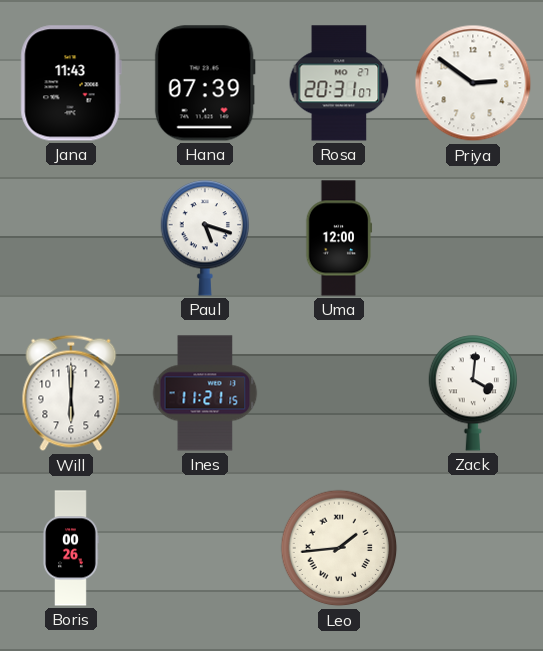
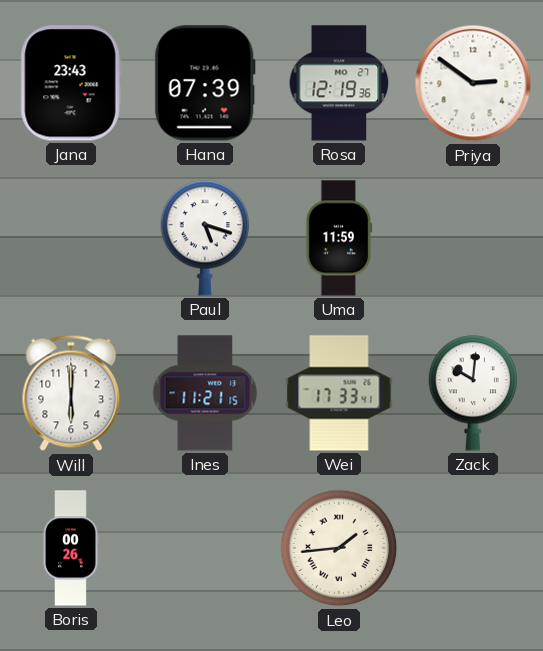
Jana: 11:43 -> 23:43
Rosa: 20:31 -> 12:19
Uma: 12:00 -> 11:59
Wei: none -> 17:33
Zack: 4:01 -> 10:01
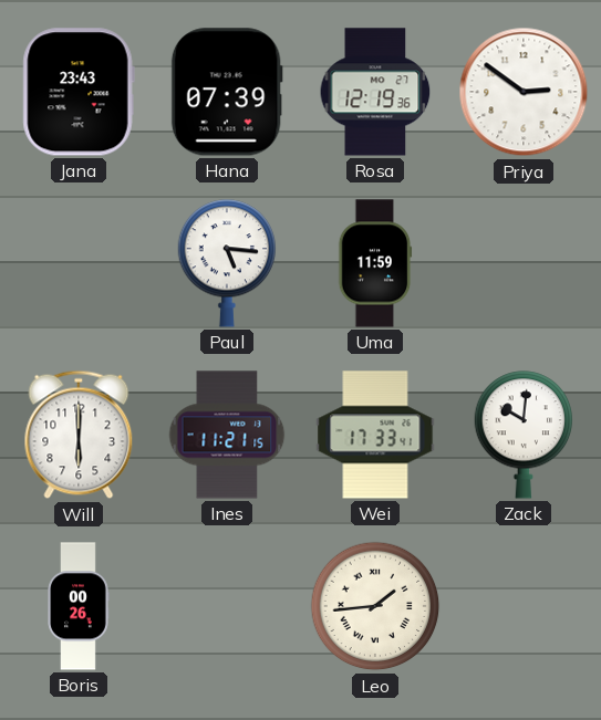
Paul: 5:18 -> 5:16
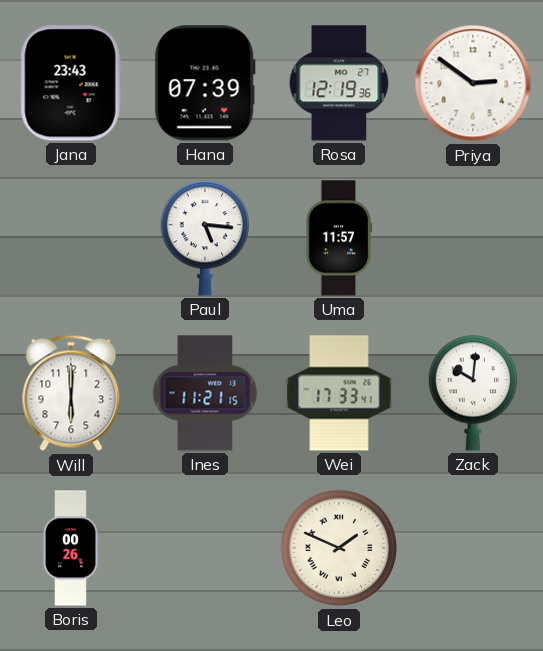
Uma: 11:59 -> 11:57
Leo: 1:44 -> 1:49
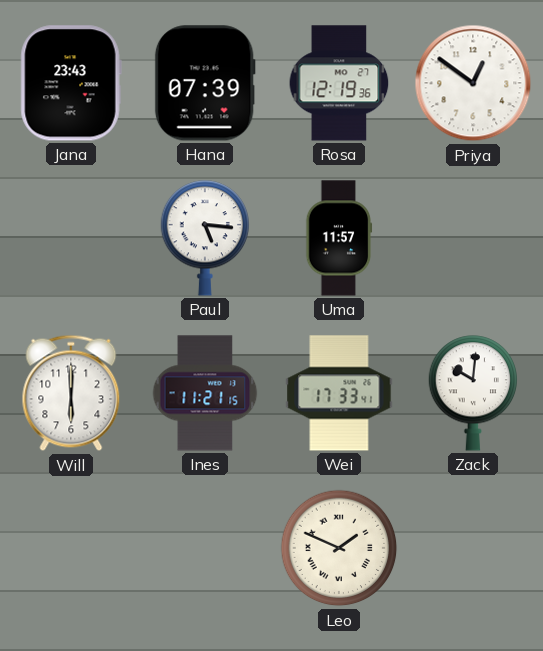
Priya: 2:51 -> 12:51
Boris: 00:26 -> none
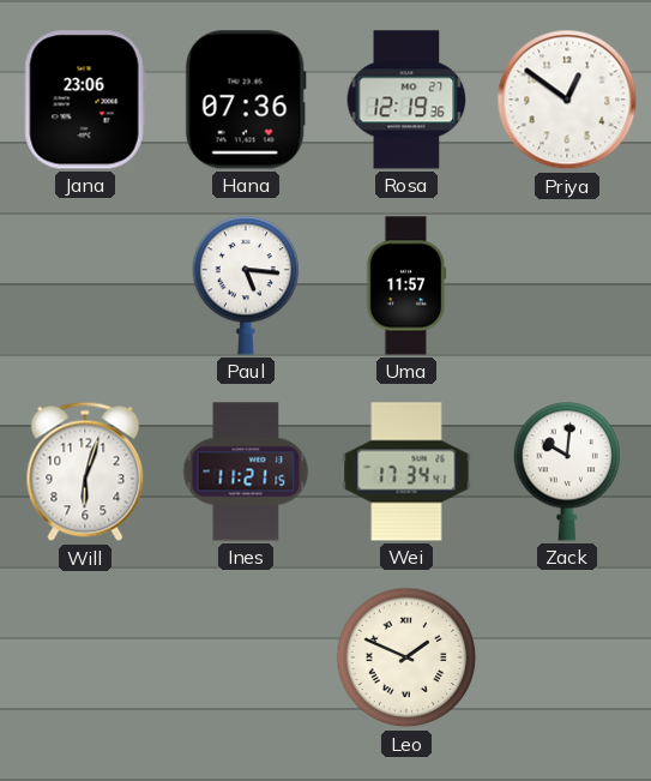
Jana: 23:43 -> 23:06
Hana: 07:39 -> 07:36
Will: 6:00 -> 6:03
Wei: 17:33 -> 17:34
